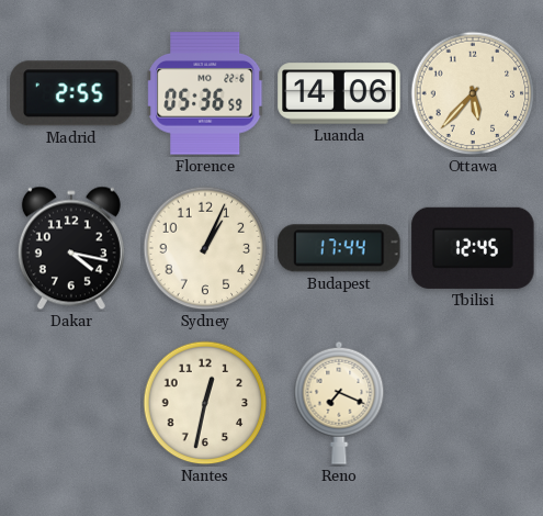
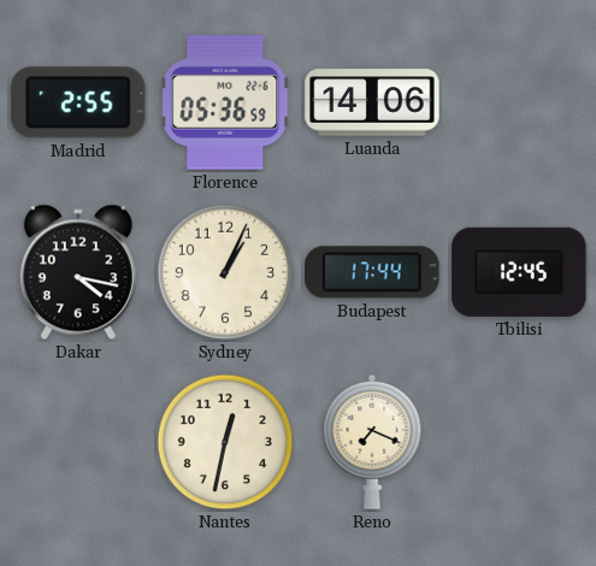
Ottawa: 5:37 -> none
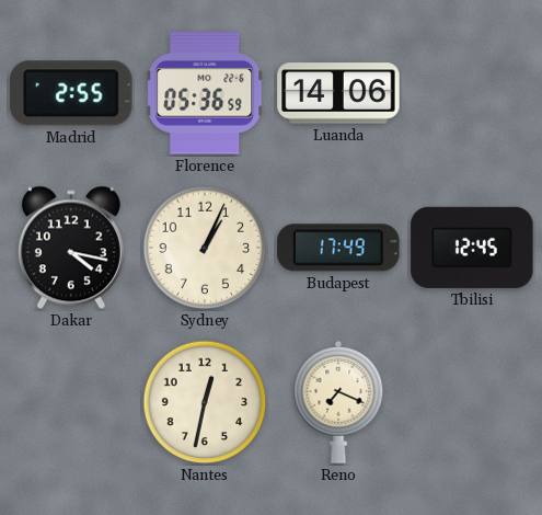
Budapest: 17:44 -> 17:49
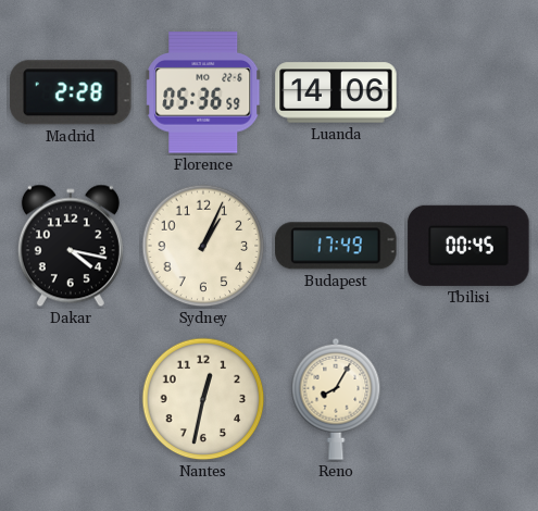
Madrid: 2:55 -> 2:28
Tbilisi: 12:45 -> 00:45
Reno: 7:19 -> 8:05
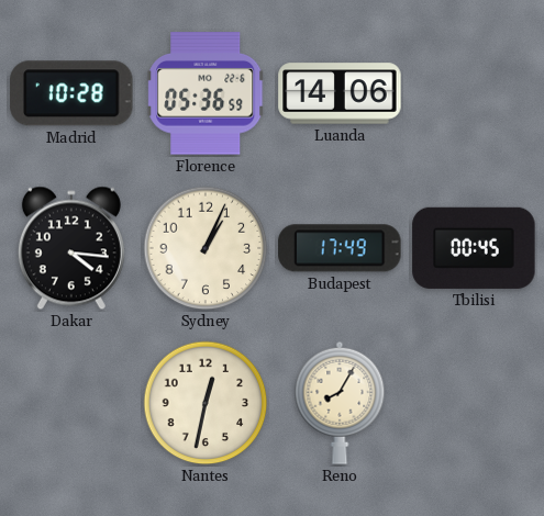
Madrid: 2:28 -> 10:28
Dakar: 4:17 -> 4:16
